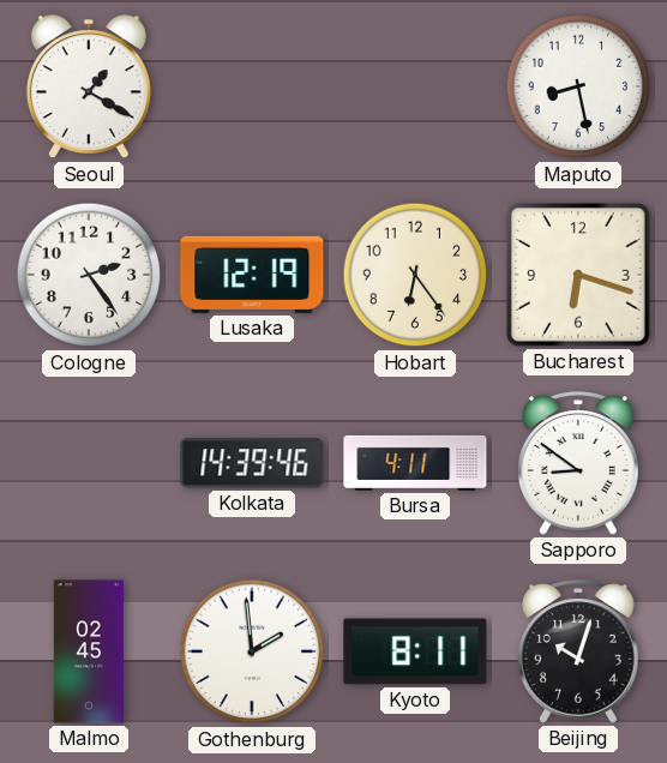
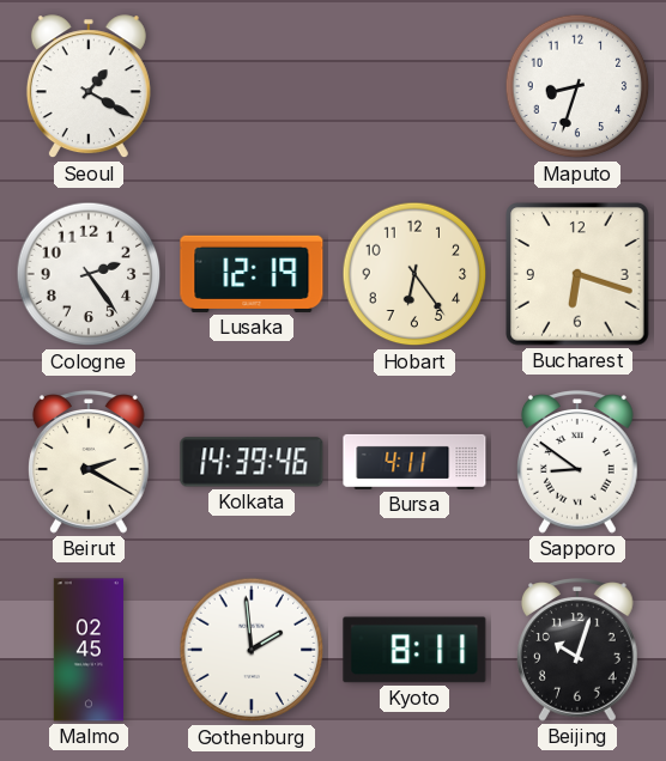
Maputo: 8:28 -> 8:33
Beirut: none -> 2:20
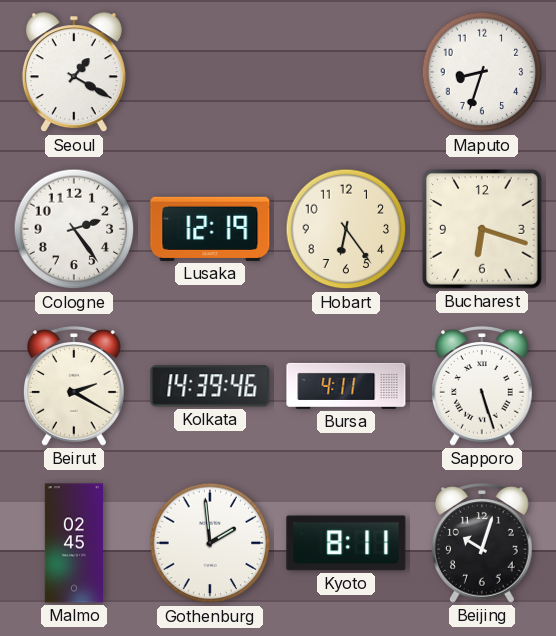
Sapporo: 8:51 -> 5:27
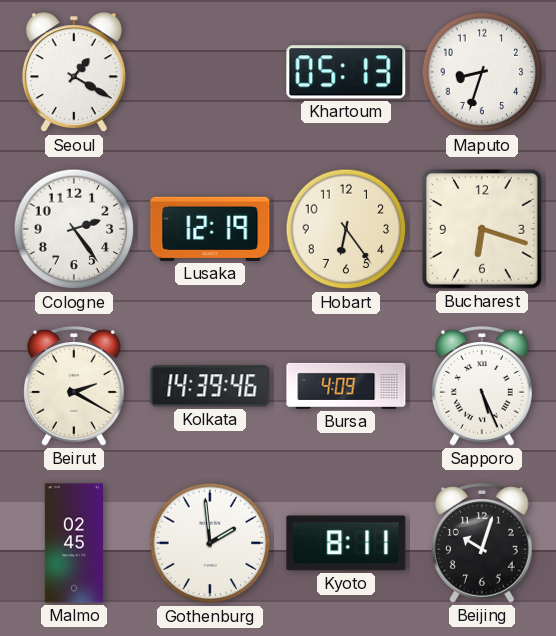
Khartoum: none -> 05:13
Bursa: 4:11 -> 4:09
Sapporo: 5:27 -> 5:26
